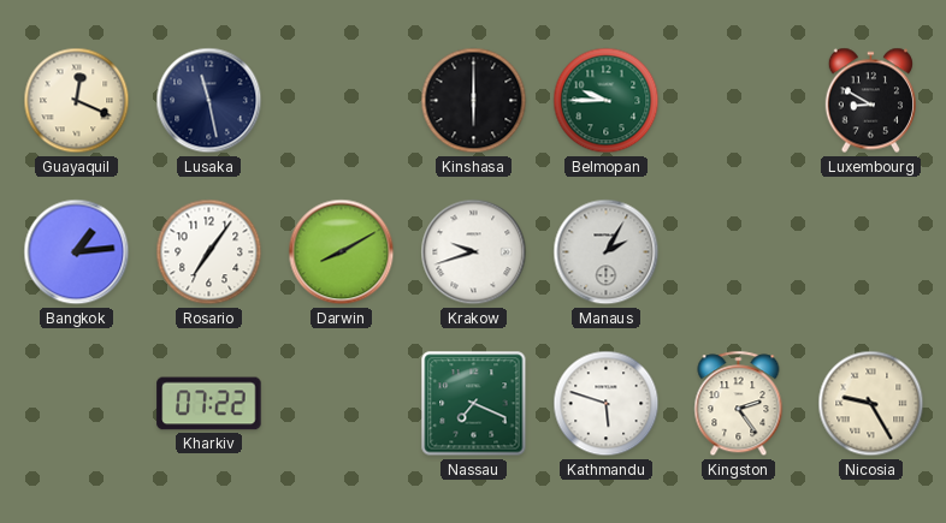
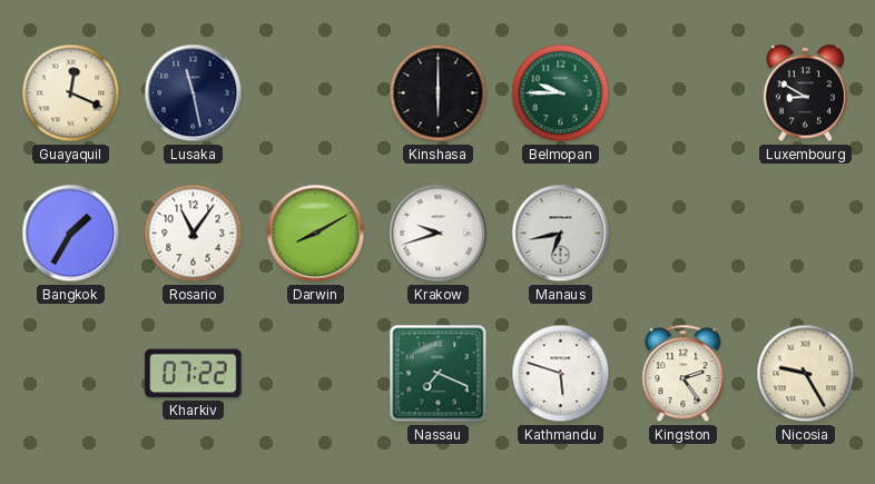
Bangkok: 1:14 -> 1:35
Rosario: 7:06 -> 11:06
Manaus: 2:05 -> 6:43
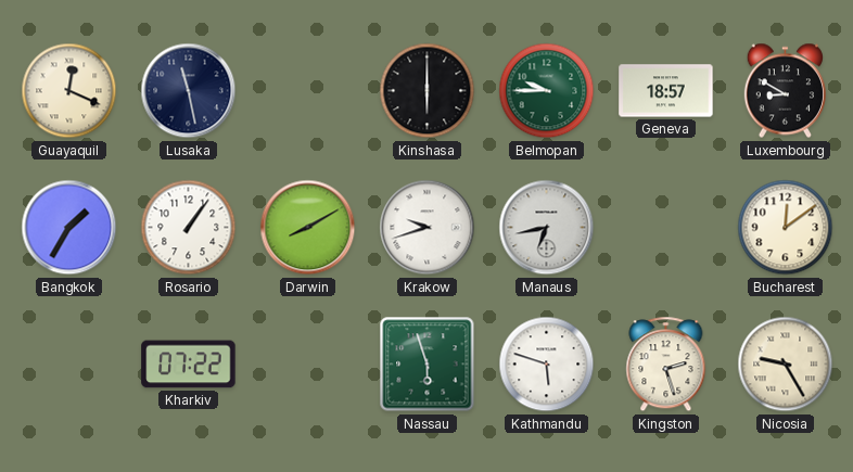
Geneva: none -> 18:57
Rosario: 11:06 -> 1:06
Bucharest: none -> 12:09
Nassau: 7:19 -> 5:57
Kingston: 2:24 -> 2:27
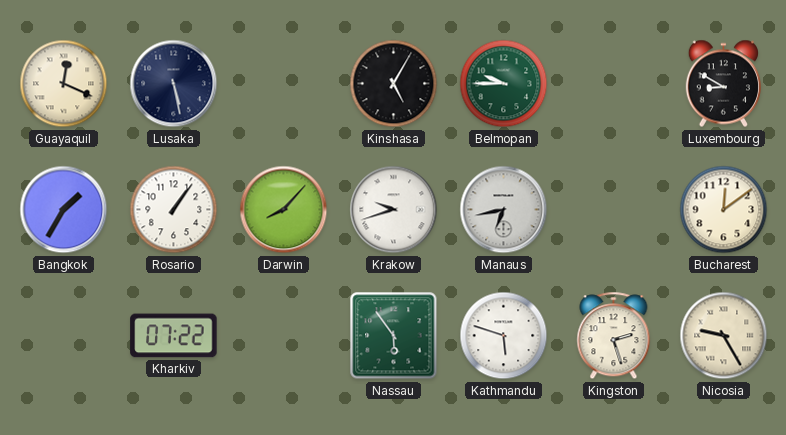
Lusaka: 11:28 -> 5:28
Kinshasa: 6:00 -> 5:05
Geneva: 18:57 -> none
Darwin: 8:10 -> 8:07
Nassau: 5:57 -> 5:54
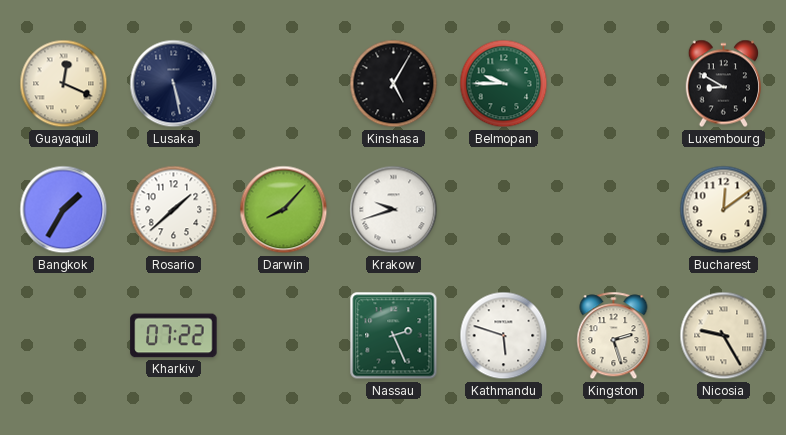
Rosario: 1:06 -> 1:38
Manaus: 6:43 -> none
Nassau: 5:54 -> 2:26
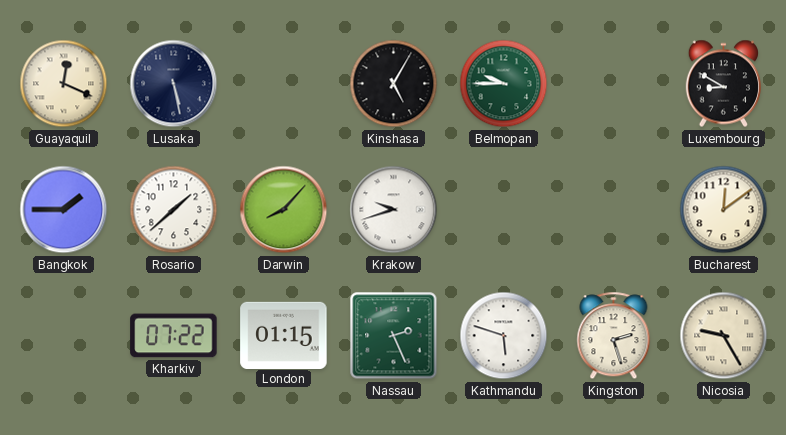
Bangkok: 1:35 -> 1:45
London: none -> 01:15
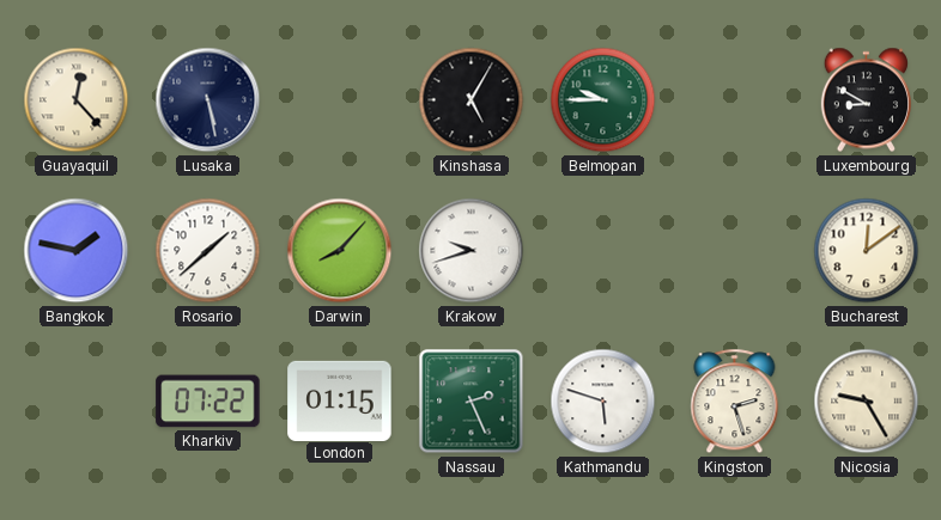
Guayaquil: 12:19 -> 12:23
Bangkok: 1:45 -> 1:47
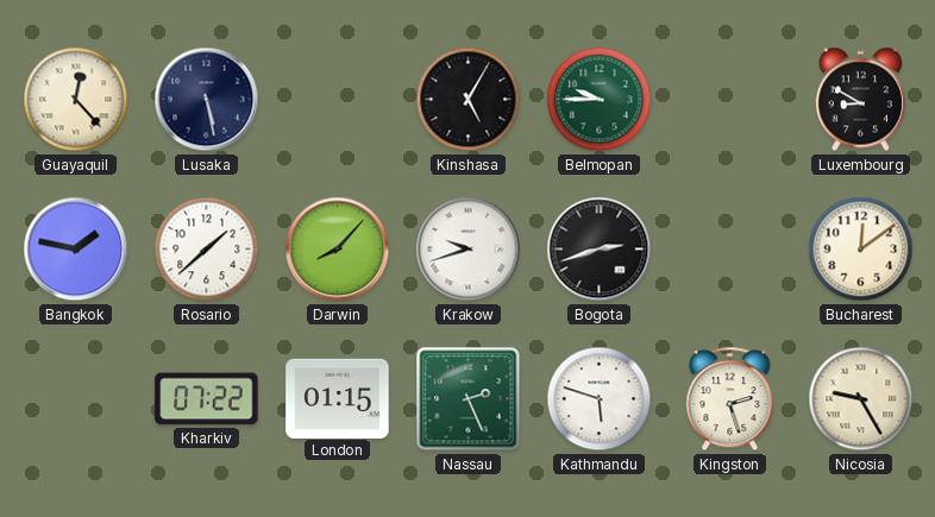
Bogota: none -> 2:42
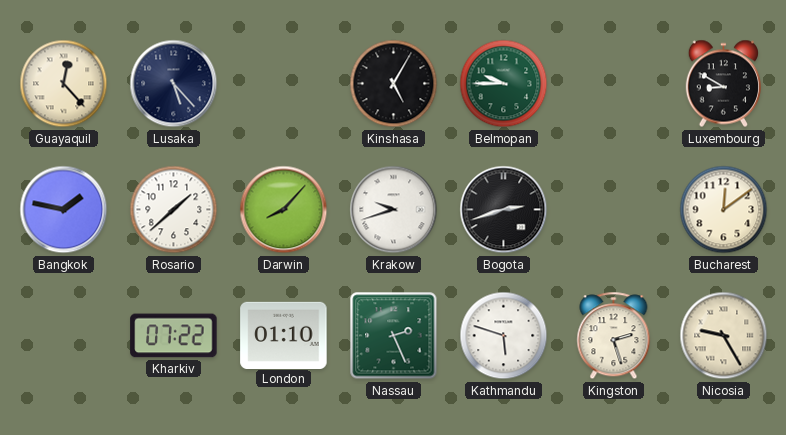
Lusaka: 5:28 -> 5:23
London: 01:15 -> 01:10
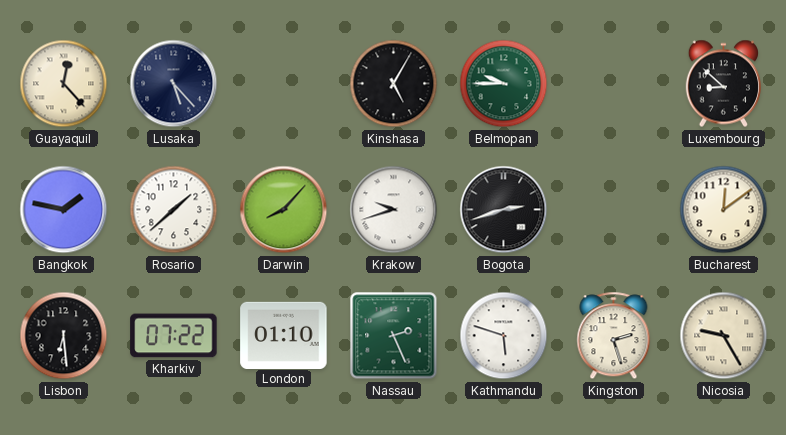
Luxembourg: 8:50 -> 8:52
Lisbon: none -> 6:29
